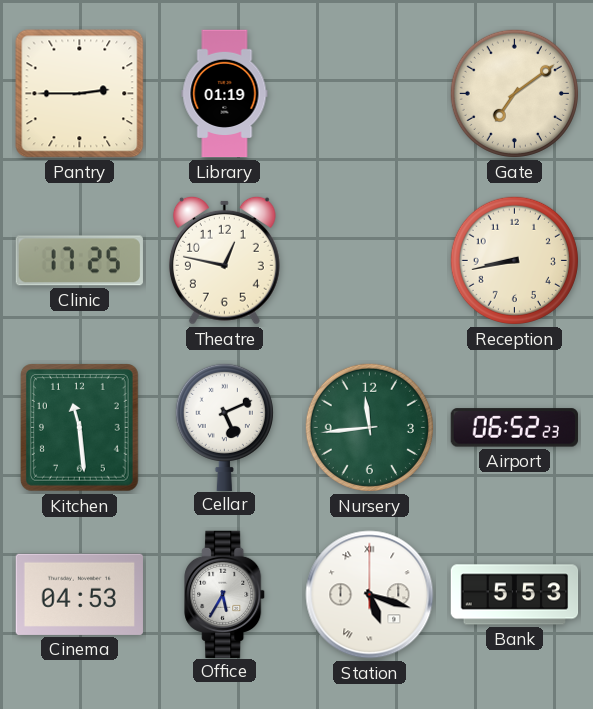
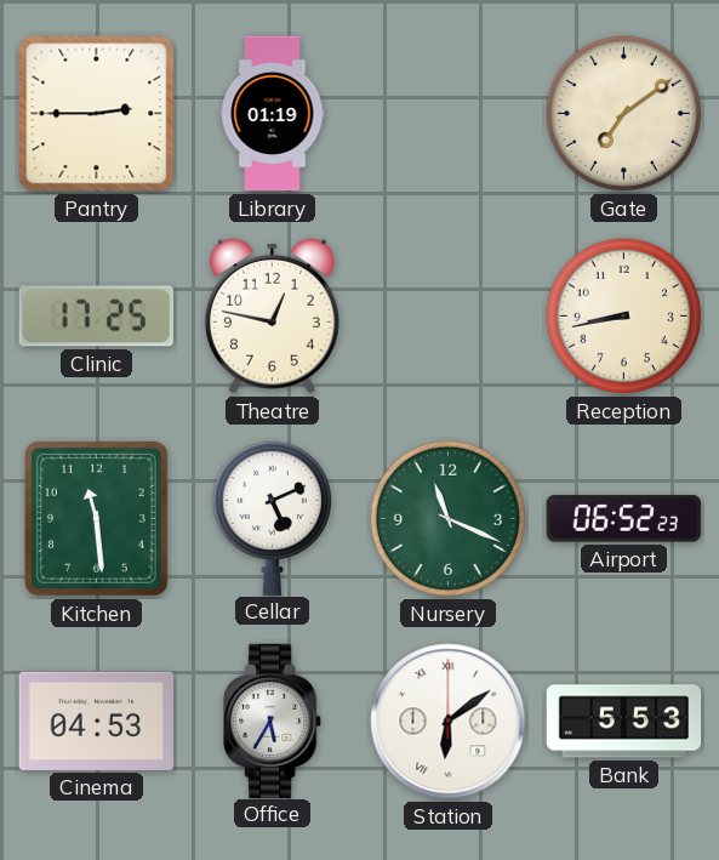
Nursery: 11:44 -> 11:19
Station: 5:18 -> 6:09
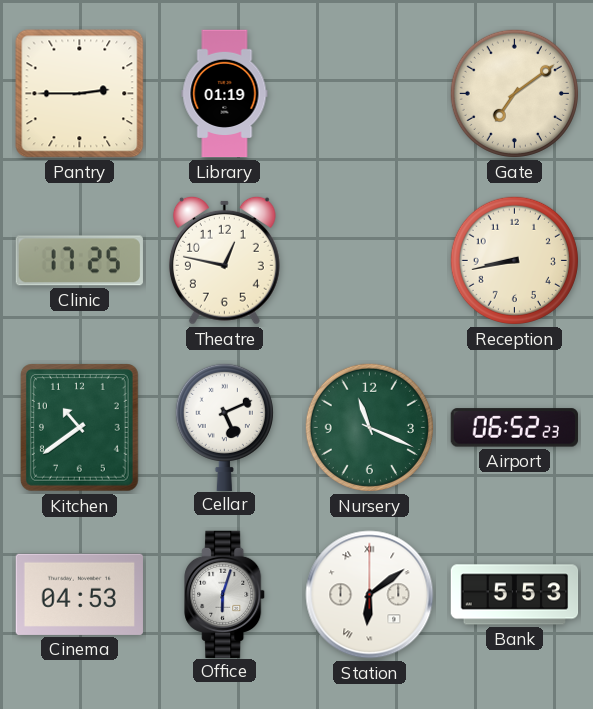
Kitchen: 11:29 -> 10:39
Office: 5:35 -> 6:03
